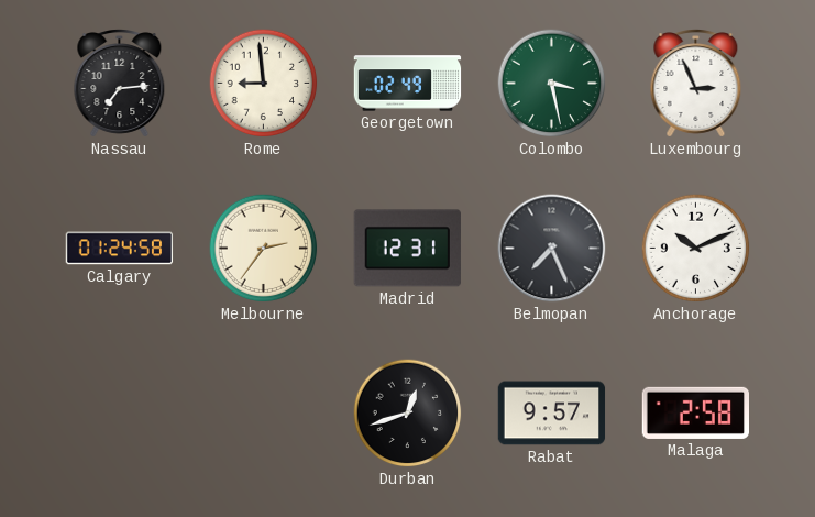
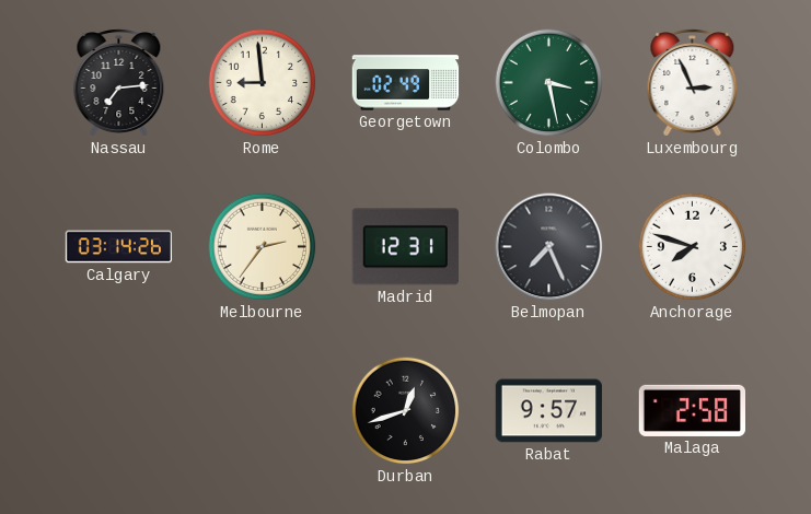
Calgary: 01:24 -> 03:14
Anchorage: 10:11 -> 7:48
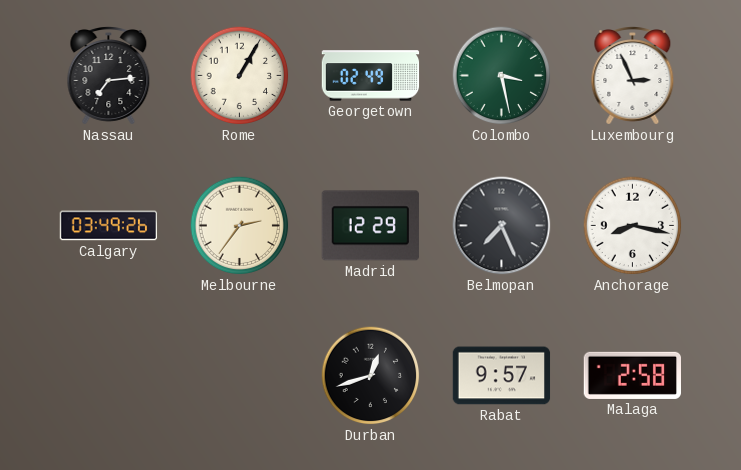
Rome: 8:59 -> 1:05
Calgary: 03:14 -> 03:49
Madrid: 12:31 -> 12:29
Anchorage: 7:48 -> 8:17
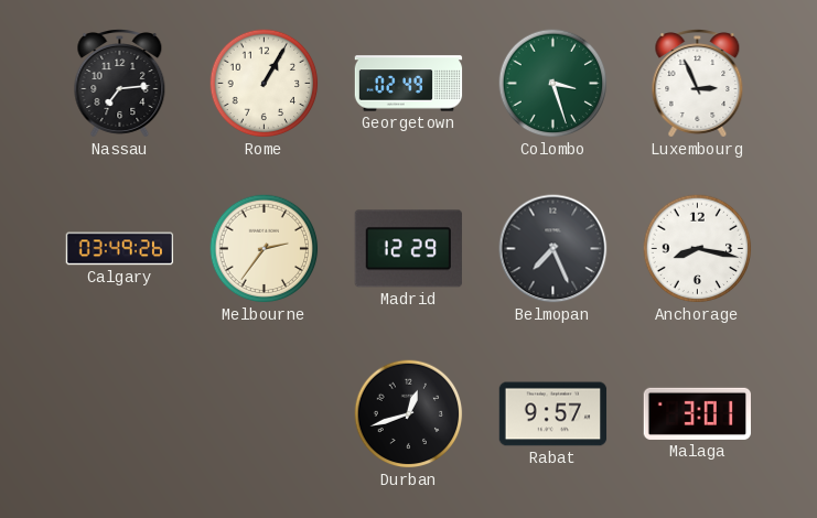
Colombo: 3:28 -> 3:27
Malaga: 2:58 -> 3:01
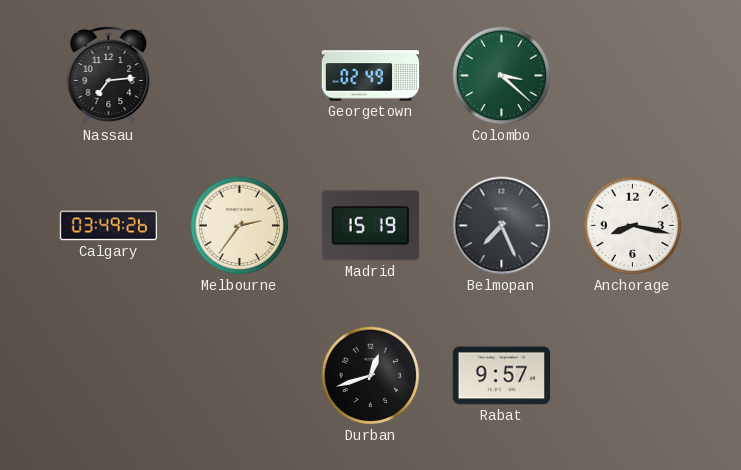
Rome: 1:05 -> none
Colombo: 3:27 -> 3:22
Luxembourg: 2:56 -> none
Madrid: 12:29 -> 15:19
Malaga: 3:01 -> none
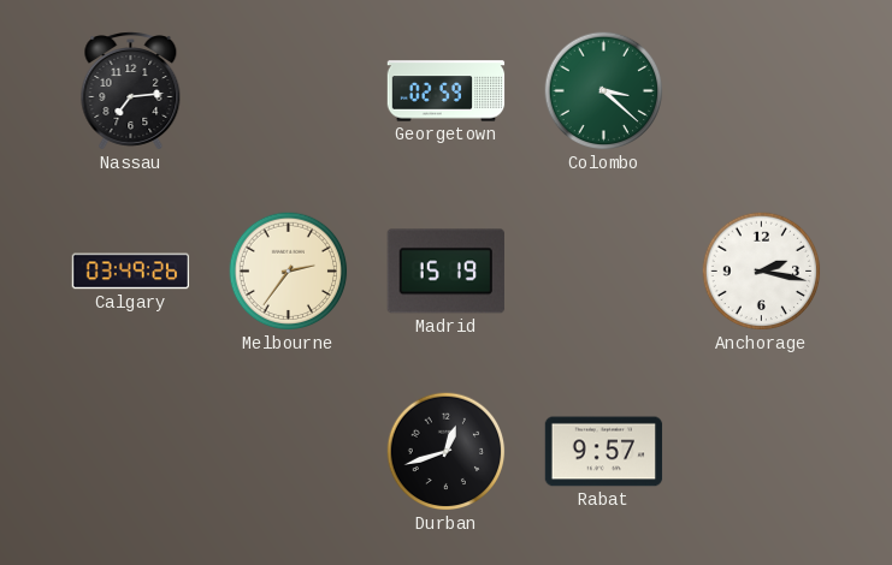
Georgetown: 02:49 -> 02:59
Belmopan: 7:26 -> none
Anchorage: 8:17 -> 2:17
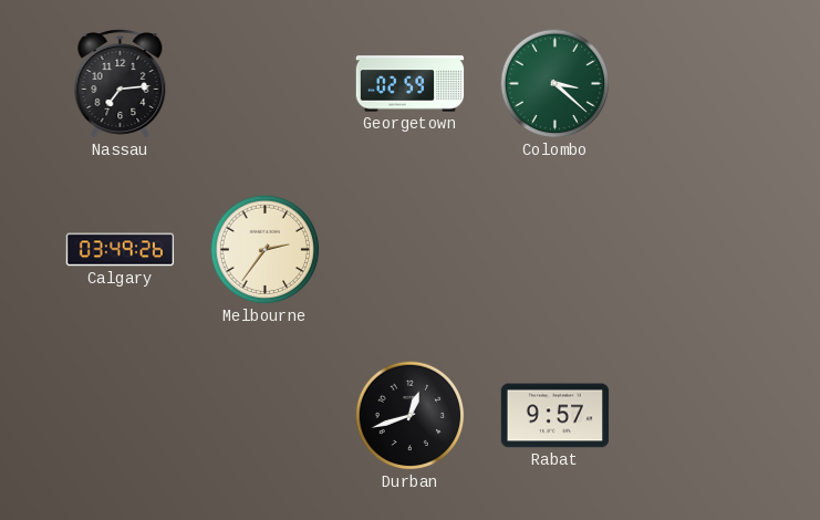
Madrid: 15:19 -> none
Anchorage: 2:17 -> none
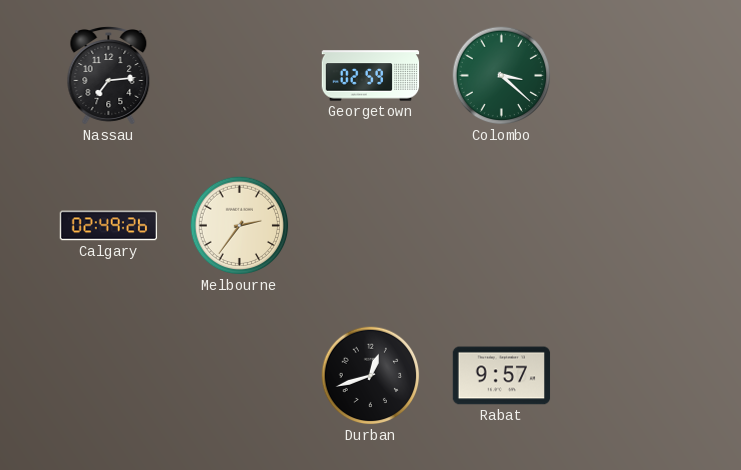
Calgary: 03:49 -> 02:49
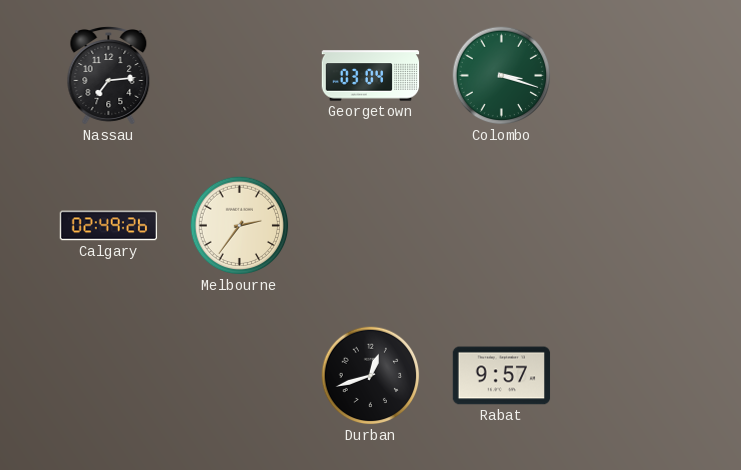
Georgetown: 02:59 -> 03:04
Colombo: 3:22 -> 3:18
